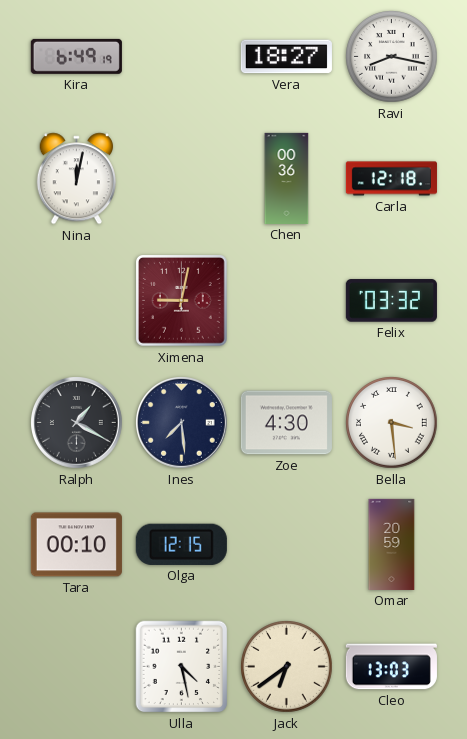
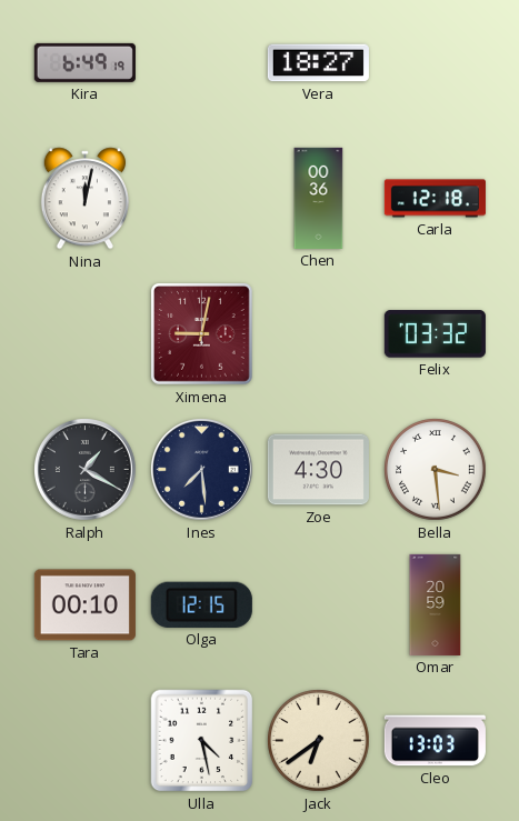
Ravi: 8:17 -> none
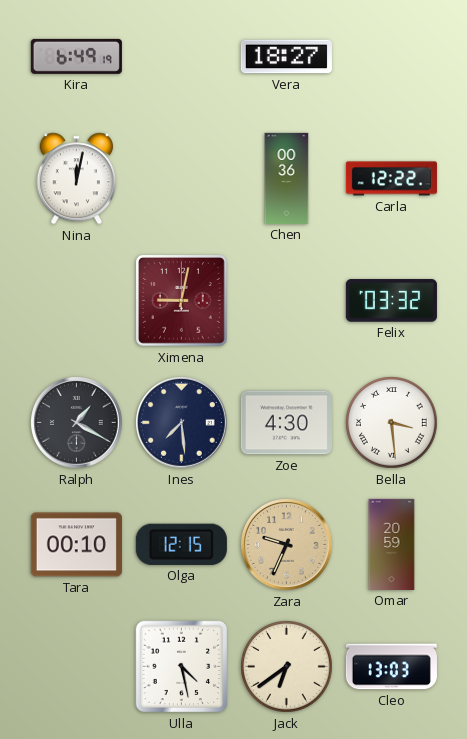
Carla: 12:18 -> 12:22
Zara: none -> 9:34
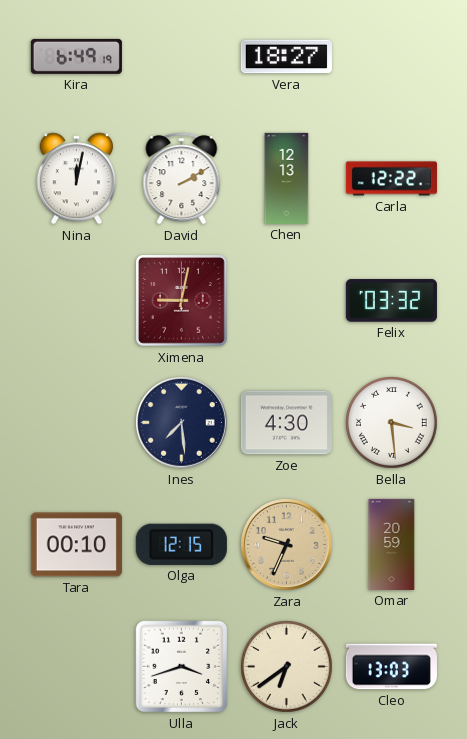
David: none -> 2:10
Chen: 00:36 -> 12:13
Ralph: 1:20 -> none
Ulla: 4:28 -> 3:42
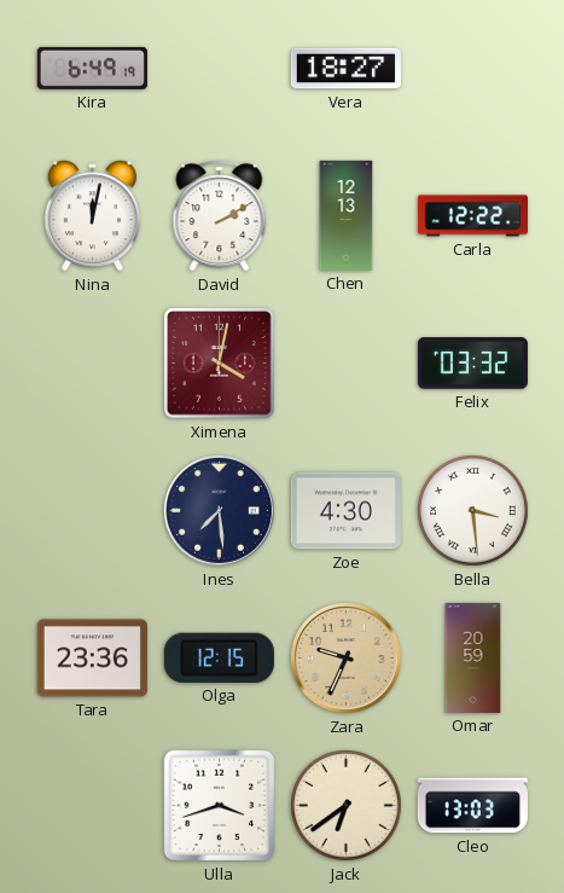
Ximena: 9:02 -> 4:02
Tara: 00:10 -> 23:36
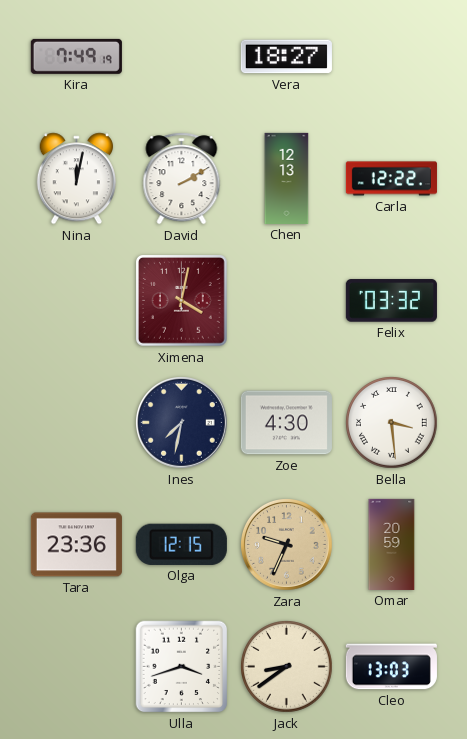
Kira: 6:49 -> 7:49
Ines: 7:29 -> 7:32
Jack: 6:39 -> 8:39
